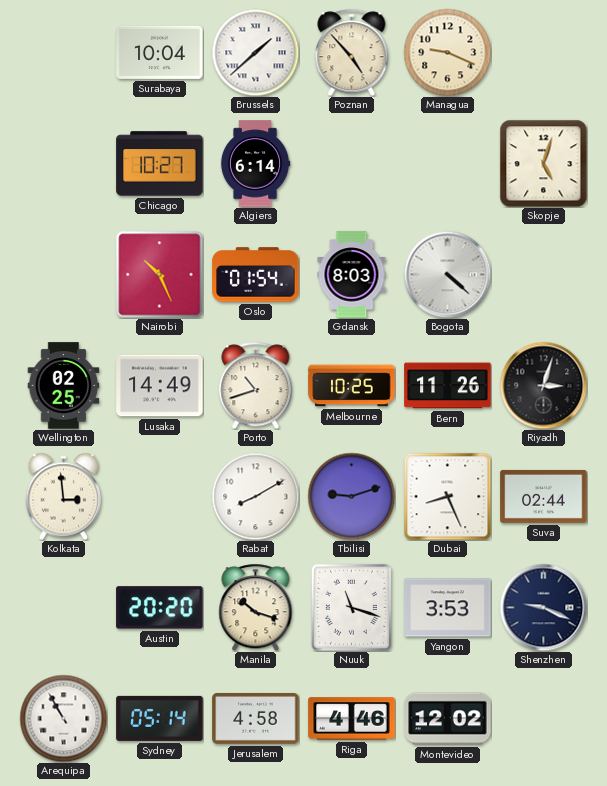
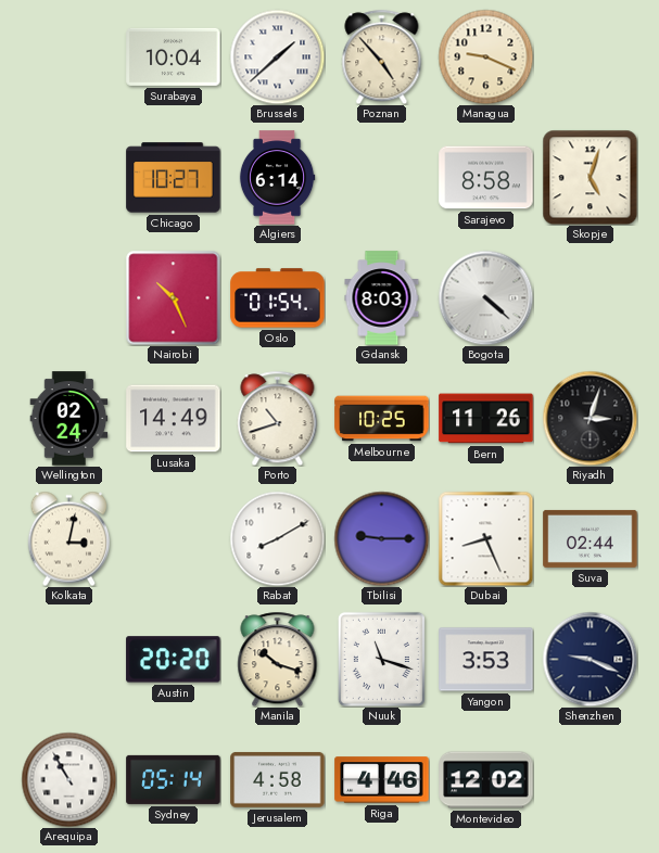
Sarajevo: none -> 8:58
Wellington: 02:25 -> 02:24
Kolkata: 2:59 -> 3:02
Tbilisi: 9:12 -> 9:15
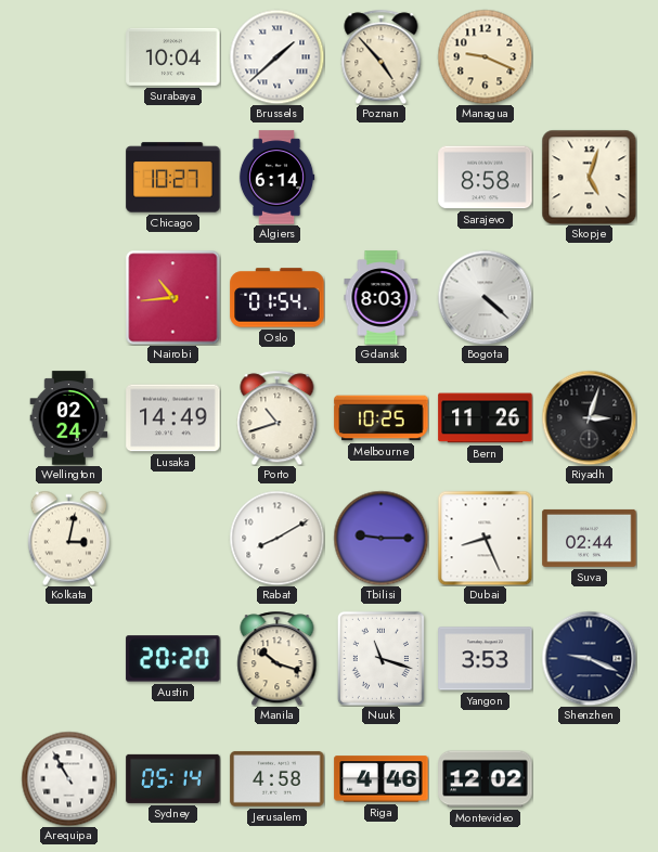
Nairobi: 10:26 -> 10:44
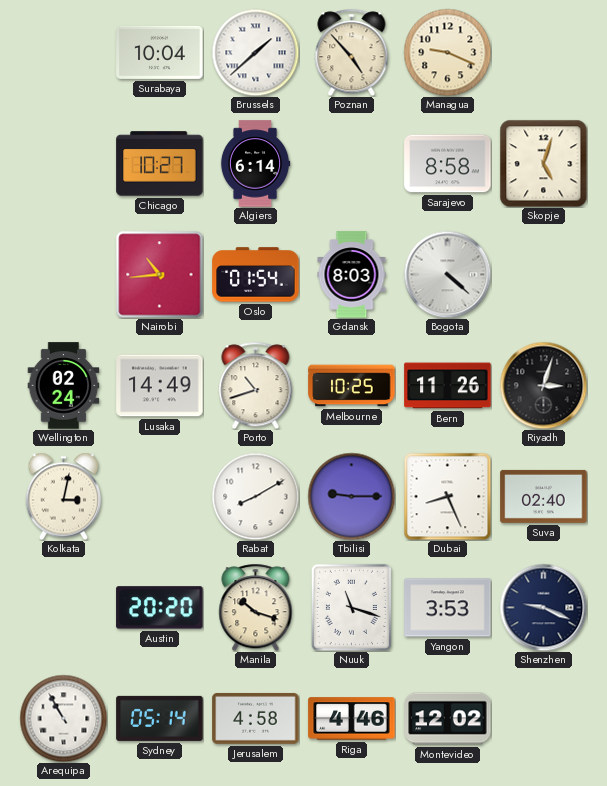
Suva: 02:44 -> 02:40
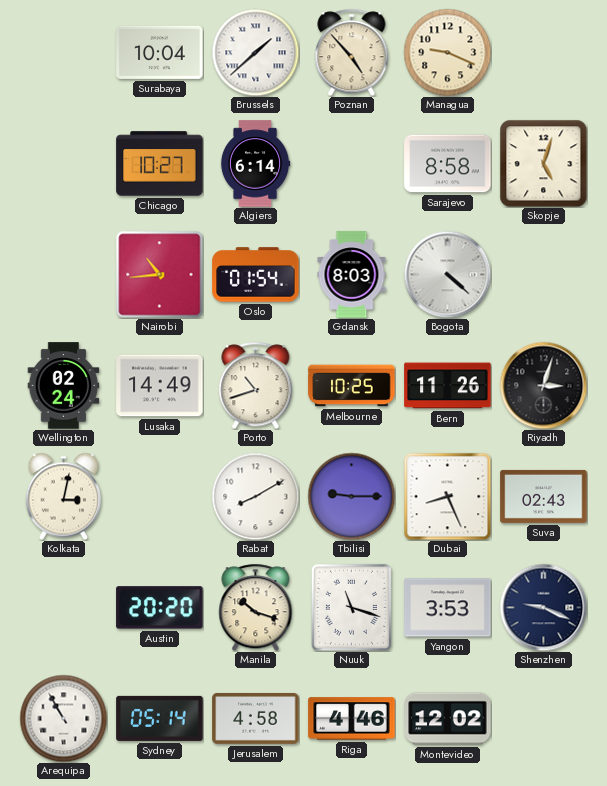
Suva: 02:40 -> 02:43
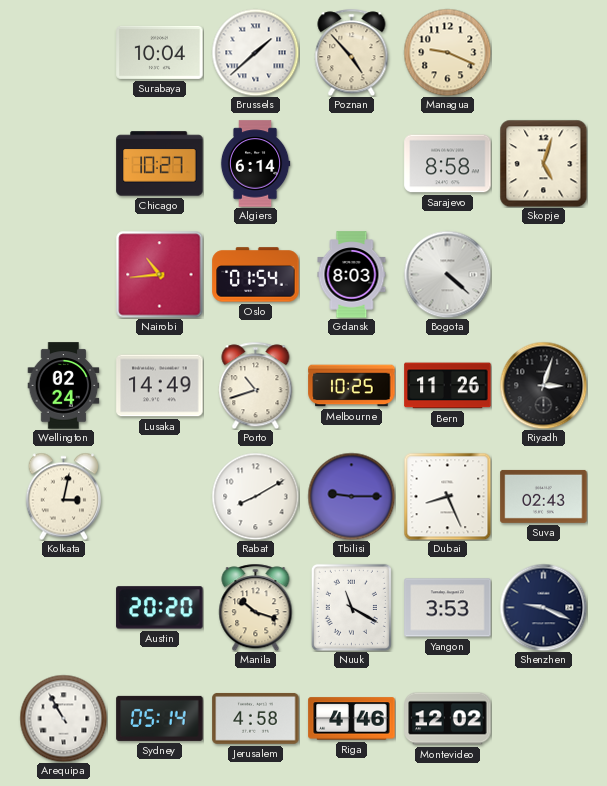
Nuuk: 11:18 -> 11:20
